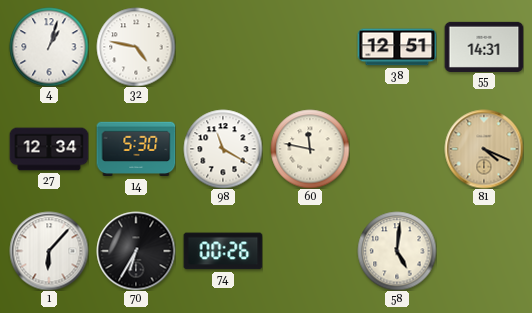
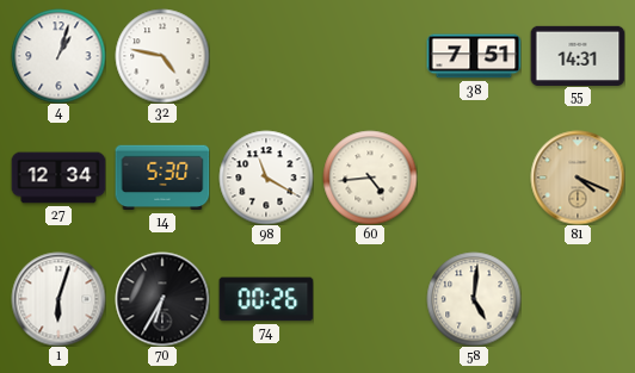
38: 12:51 -> 7:51
60: 11:47 -> 4:44
1: 6:07 -> 6:03
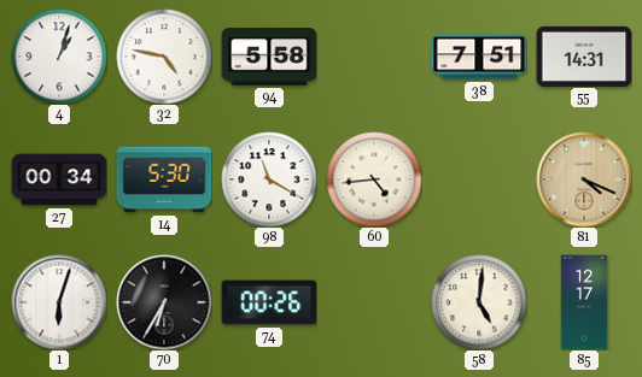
94: none -> 5:58
27: 12:34 -> 00:34
85: none -> 12:17
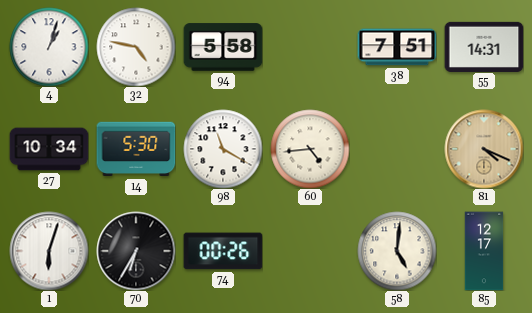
27: 00:34 -> 10:34
